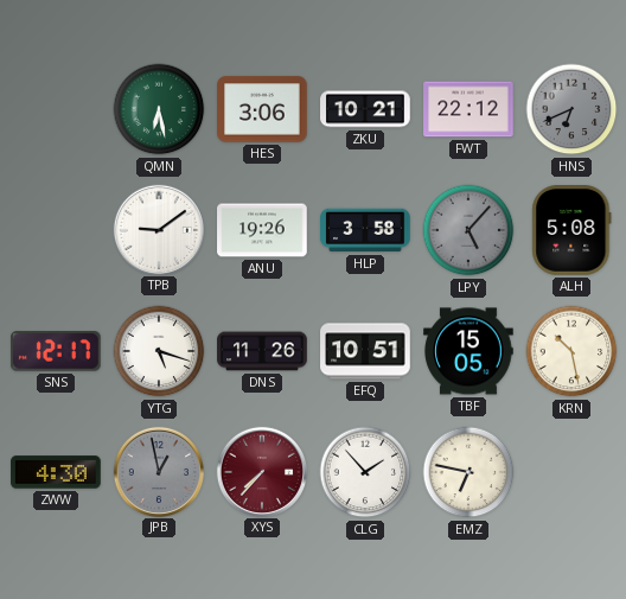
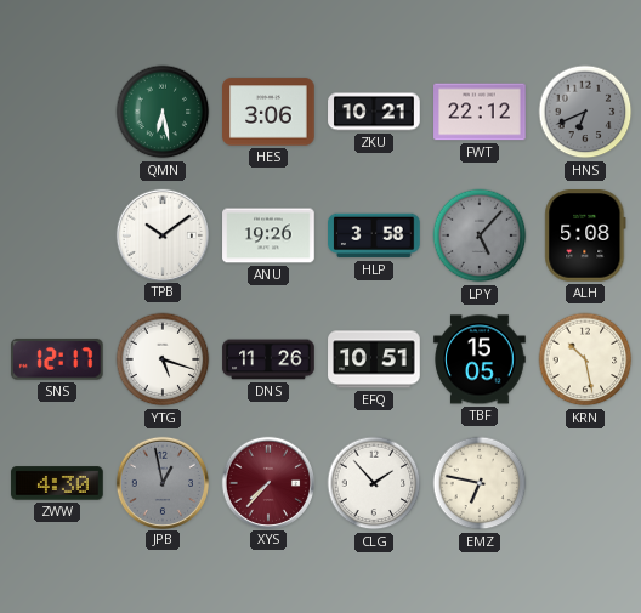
TPB: 9:09 -> 10:09
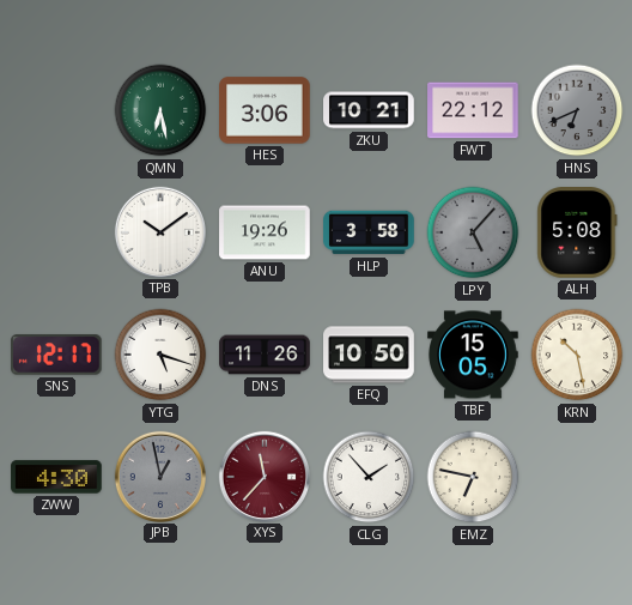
EFQ: 10:51 -> 10:50
XYS: 7:37 -> 11:37
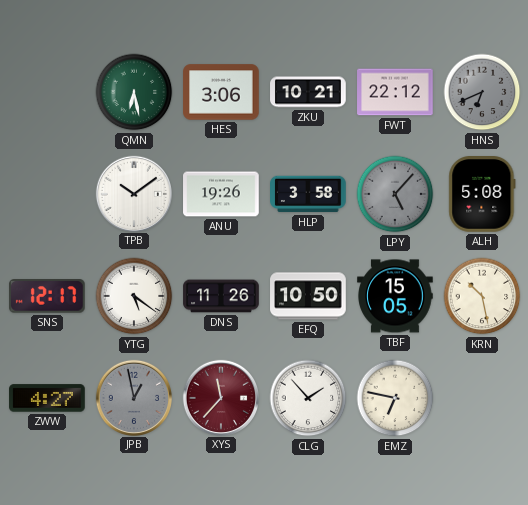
YTG: 5:18 -> 5:21
ZWW: 4:30 -> 4:27
